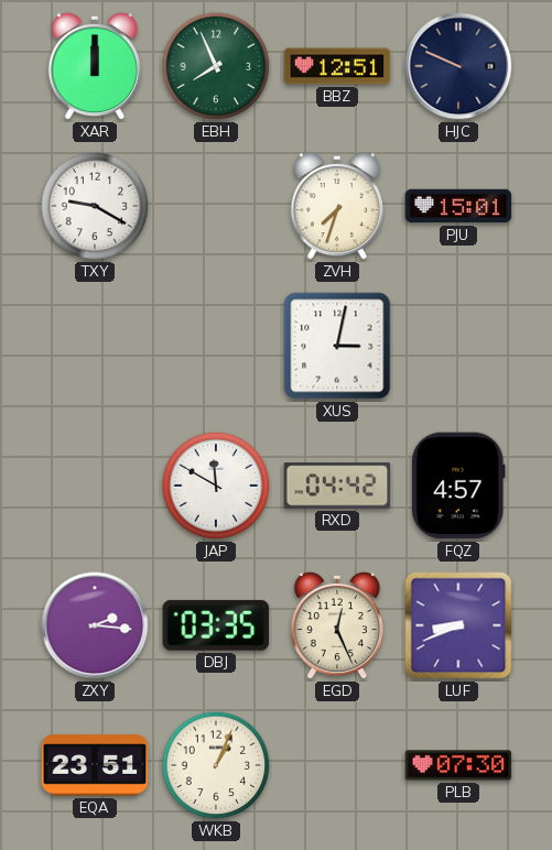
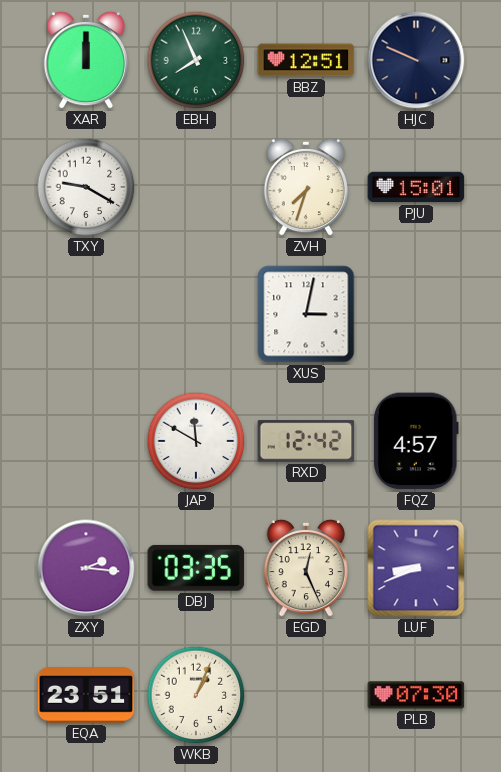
RXD: 04:42 -> 12:42
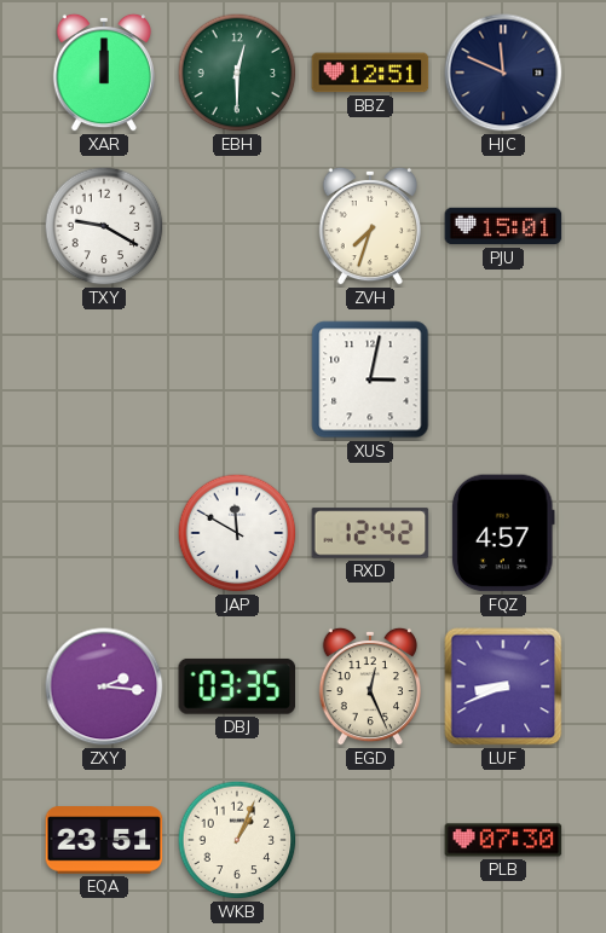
EBH: 7:56 -> 12:30
HJC: 9:49 -> 11:49
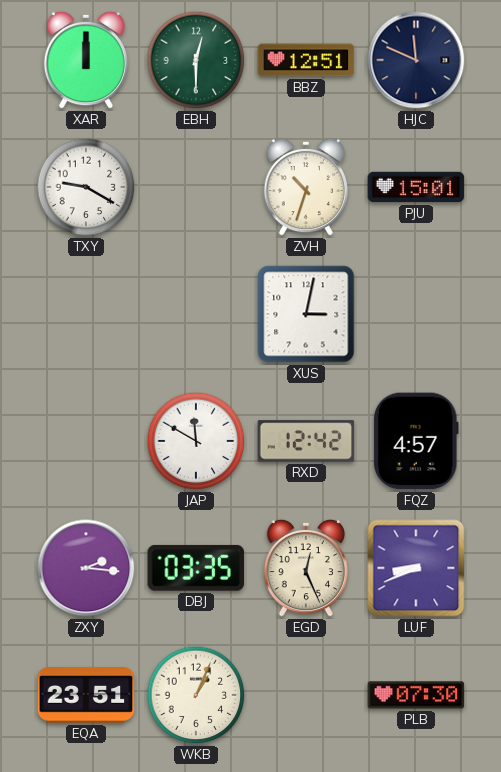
ZVH: 7:33 -> 10:33
